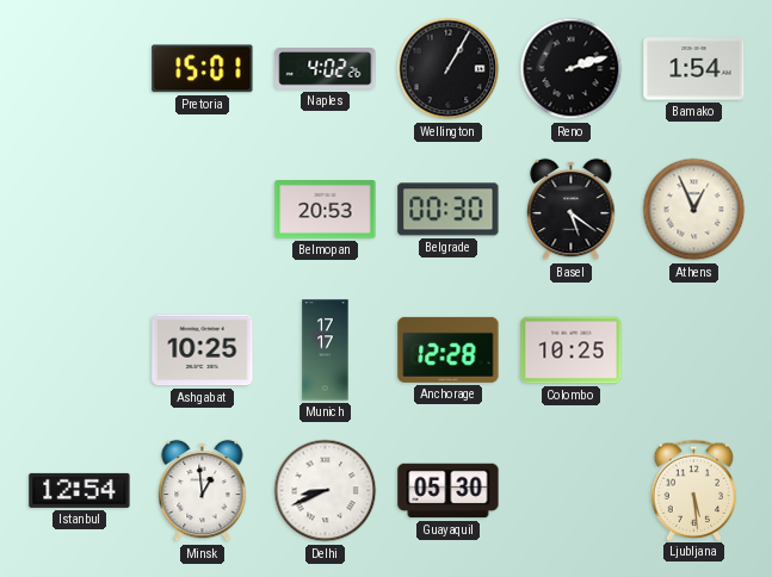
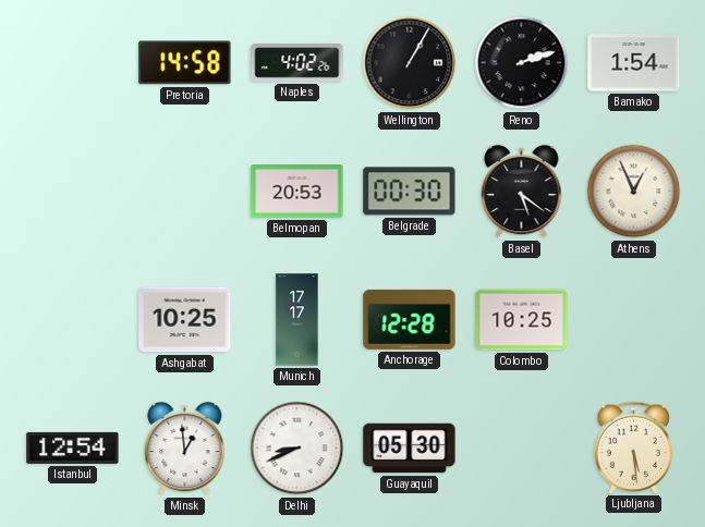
Pretoria: 15:01 -> 14:58
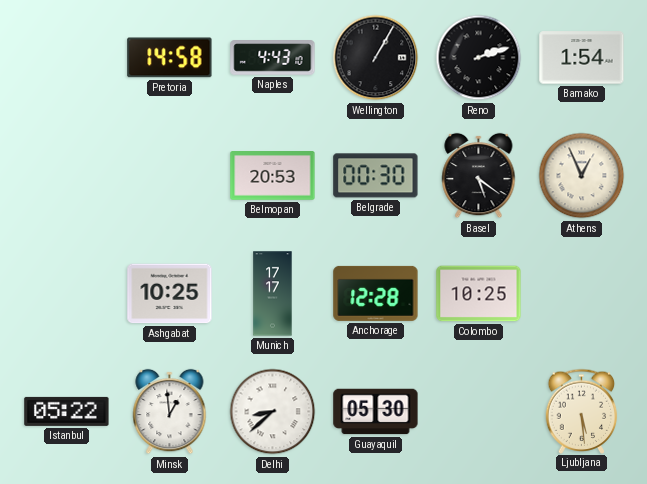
Naples: 4:02 -> 4:43
Istanbul: 12:54 -> 05:22
Delhi: 8:41 -> 8:38
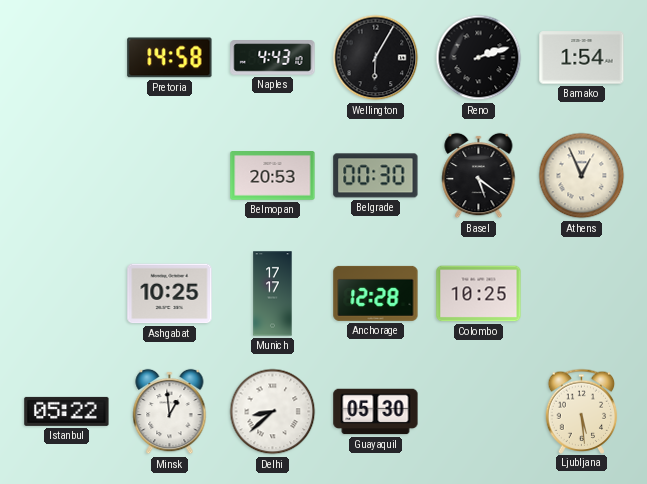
Wellington: 1:05 -> 6:05
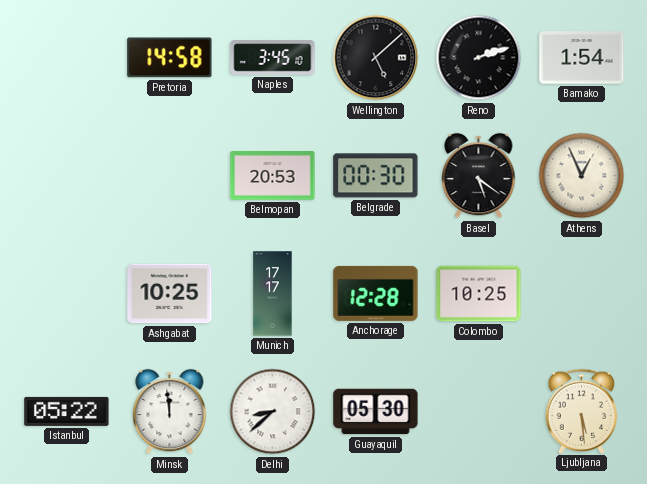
Naples: 4:43 -> 3:45
Wellington: 6:05 -> 5:08
Minsk: 12:59 -> 11:59
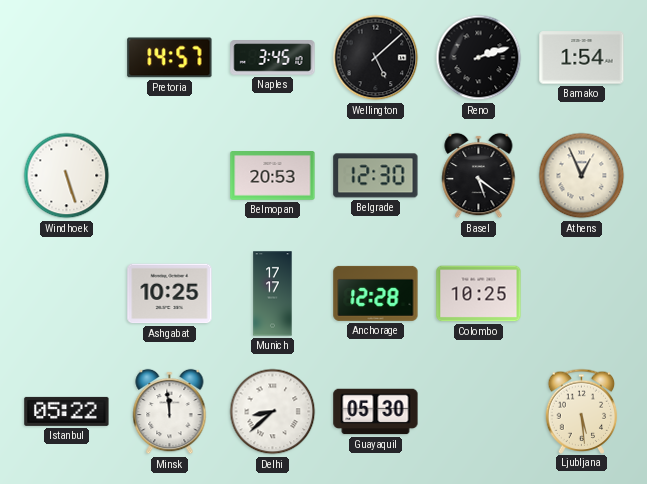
Pretoria: 14:58 -> 14:57
Windhoek: none -> 5:27
Belgrade: 00:30 -> 12:30
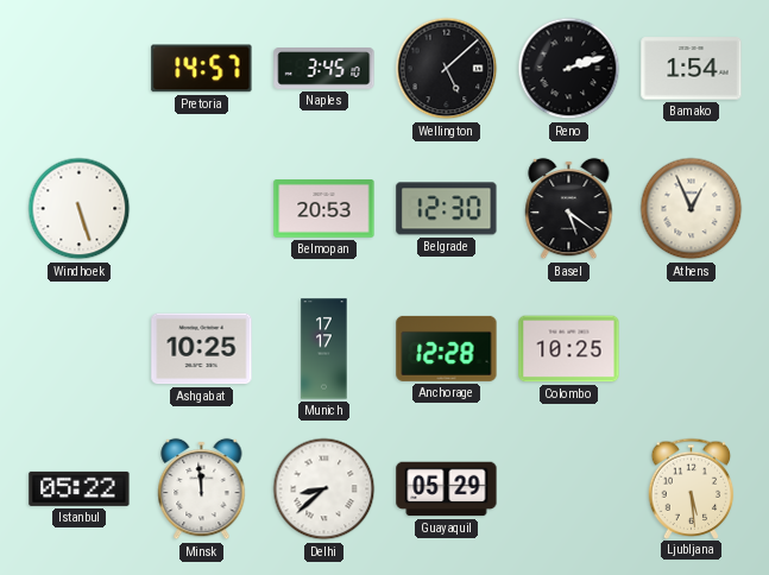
Guayaquil: 05:30 -> 05:29
